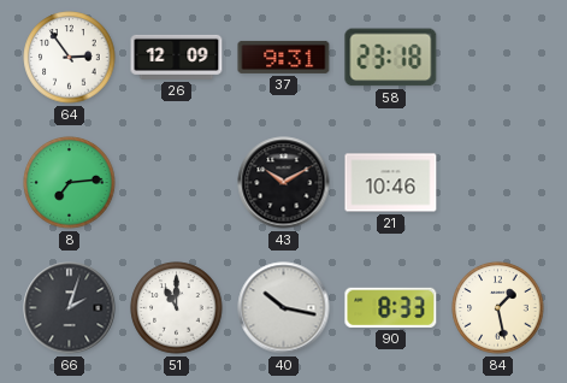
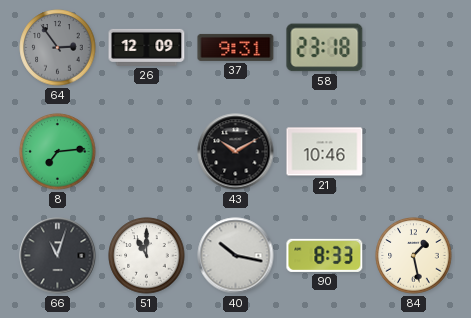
64 dial: white -> grey
66: 2:03 -> 11:03
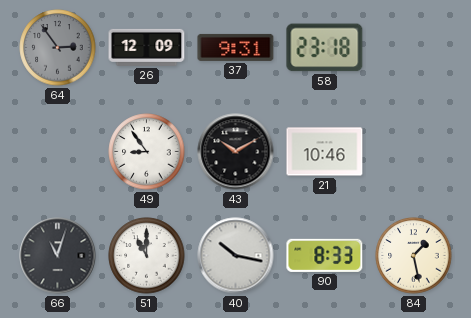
8: 7:14 -> none
49: none -> 8:54
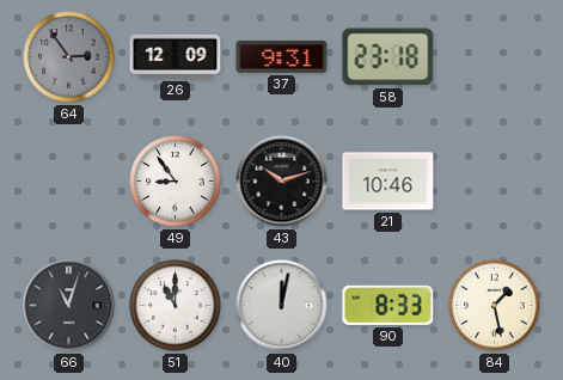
43: 10:10 -> 10:12
40: 10:17 -> 12:02
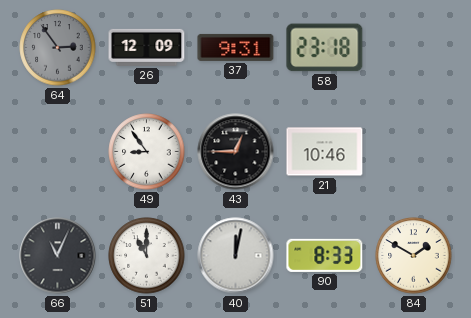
43: 10:12 -> 12:45
66: 11:03 -> 11:04
84: 1:28 -> 1:50
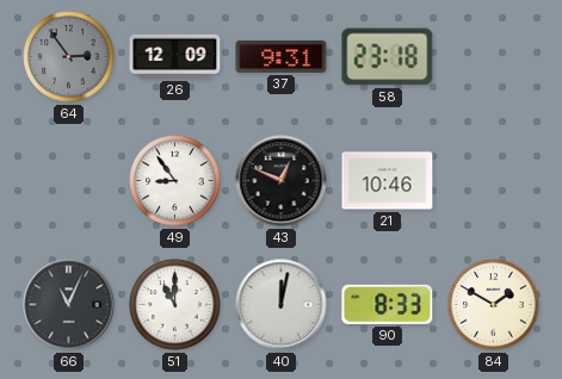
43: 12:45 -> 12:49
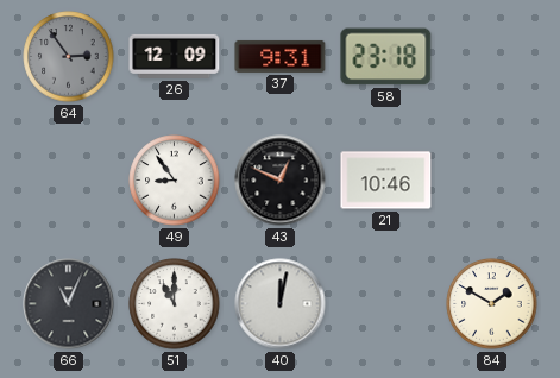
90: 8:33 -> none
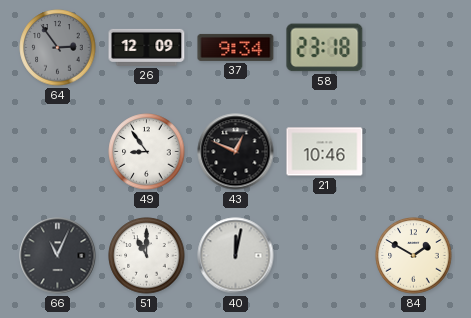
37: 9:31 -> 9:34
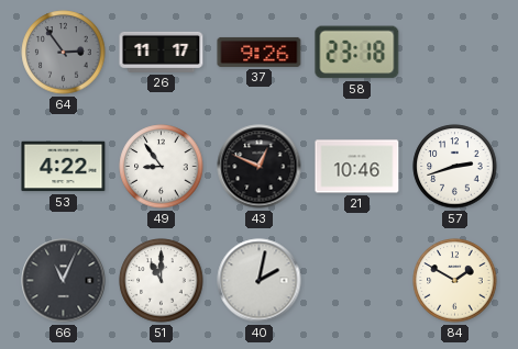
26: 12:09 -> 11:17
37: 9:34 -> 9:26
53: none -> 4:22
57: none -> 2:42
40: 12:02 -> 2:02
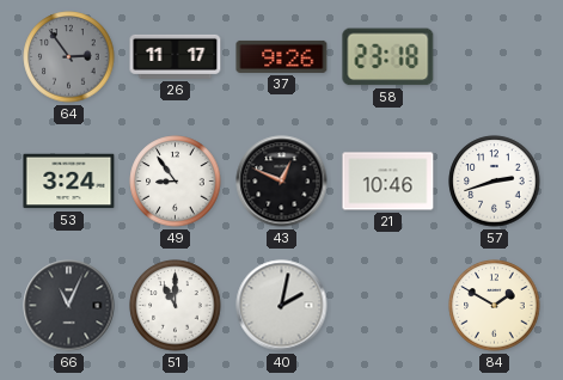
53: 4:22 -> 3:24
